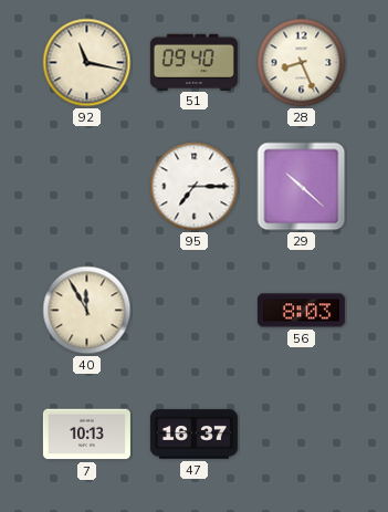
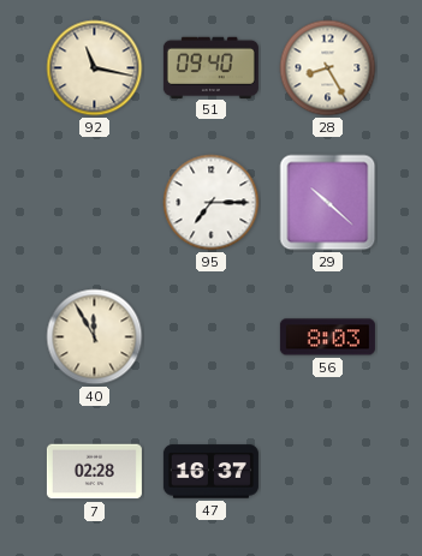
28: 8:26 -> 8:25
7: 10:13 -> 02:28
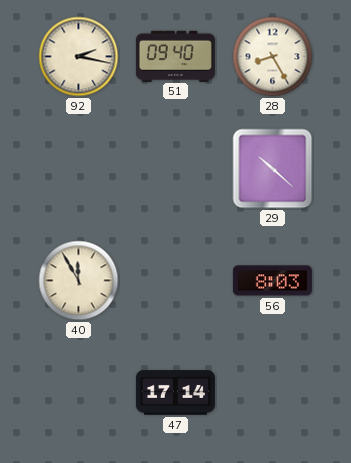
92: 11:17 -> 2:17
95: 7:15 -> none
7: 02:28 -> none
47: 16:37 -> 17:14
